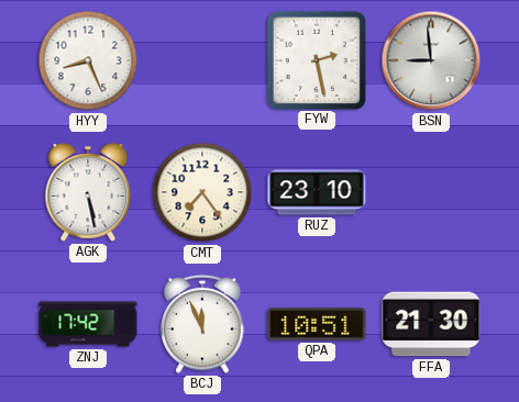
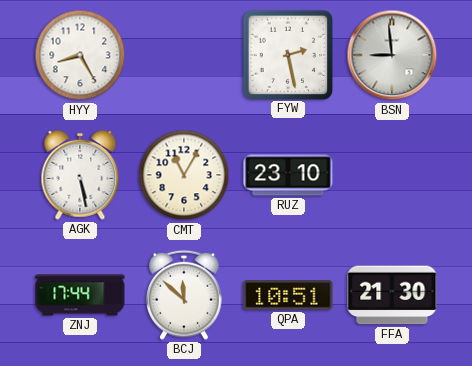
HYY: 8:26 -> 8:25
CMT: 7:24 -> 11:05
ZNJ: 17:42 -> 17:44
BCJ: 11:56 -> 11:52
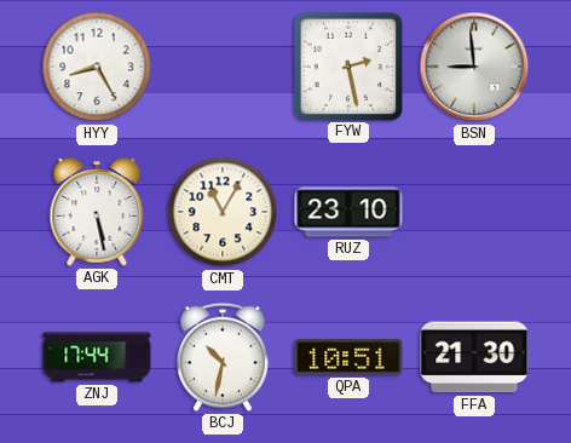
BCJ: 11:52 -> 10:32
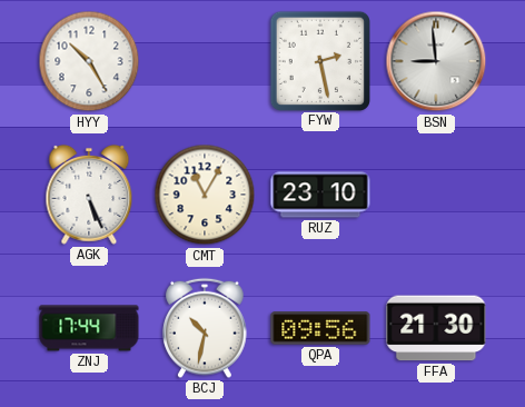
HYY: 8:25 -> 10:25
AGK: 5:28 -> 5:26
QPA: 10:51 -> 09:56
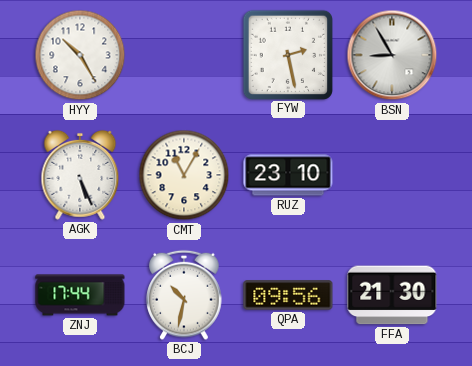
BSN: 8:59 -> 8:55
